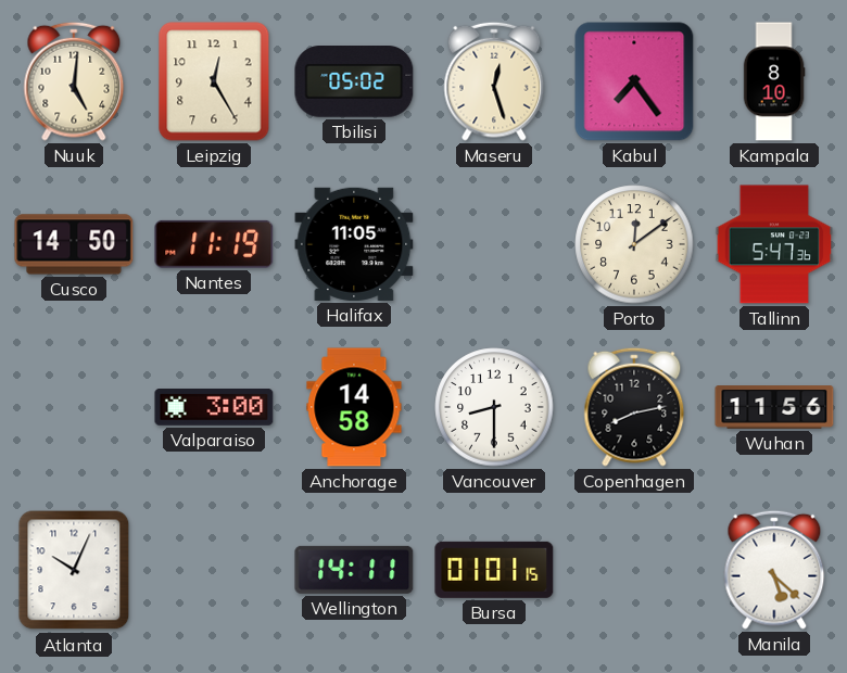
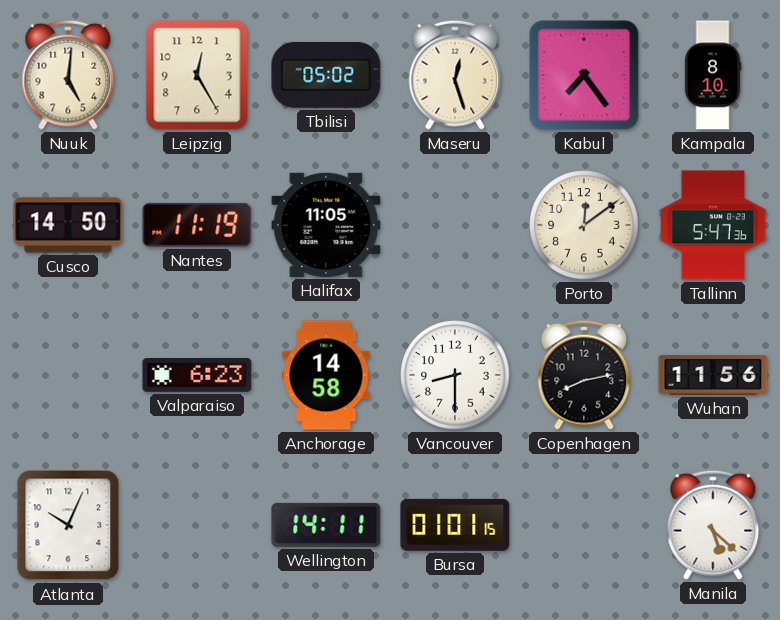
Valparaiso: 3:00 -> 6:23
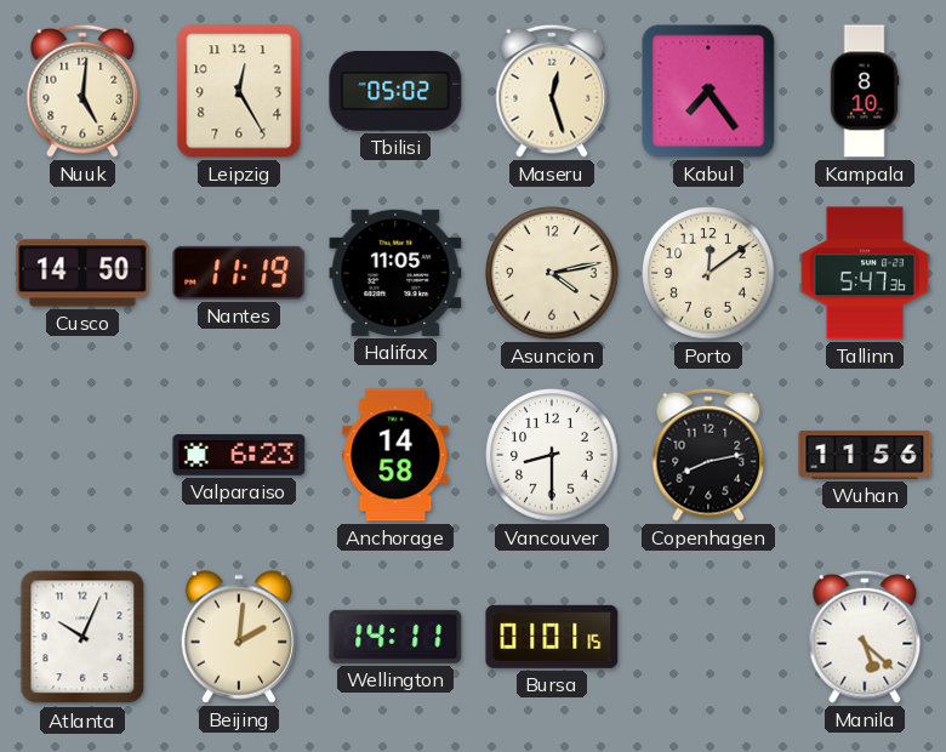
Asuncion: none -> 4:13
Beijing: none -> 2:01
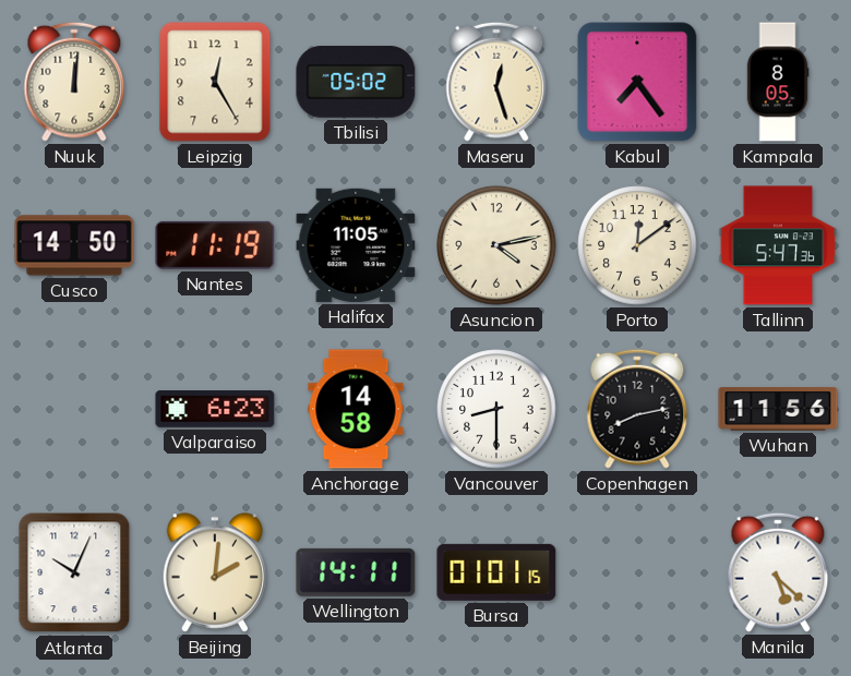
Nuuk: 5:01 -> 12:01
Kampala: 8:10 -> 8:05
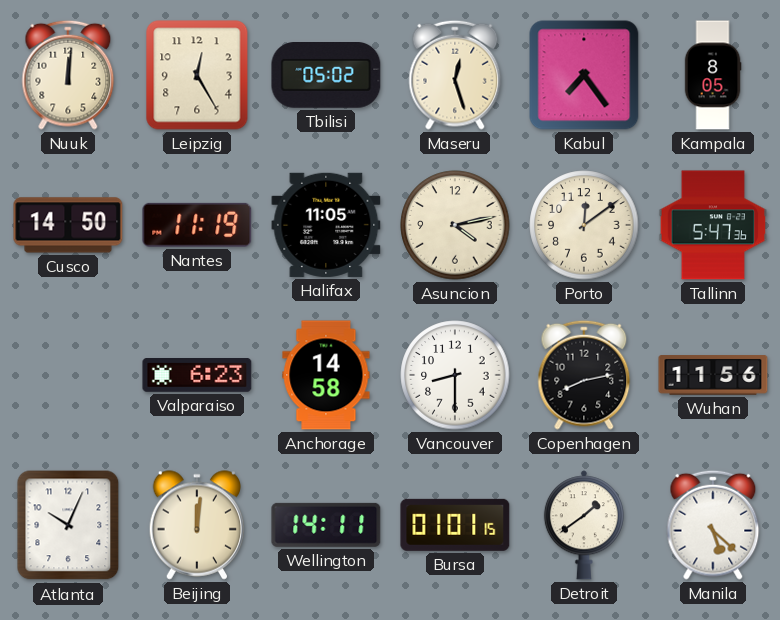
Beijing: 2:01 -> 12:01
Detroit: none -> 1:39
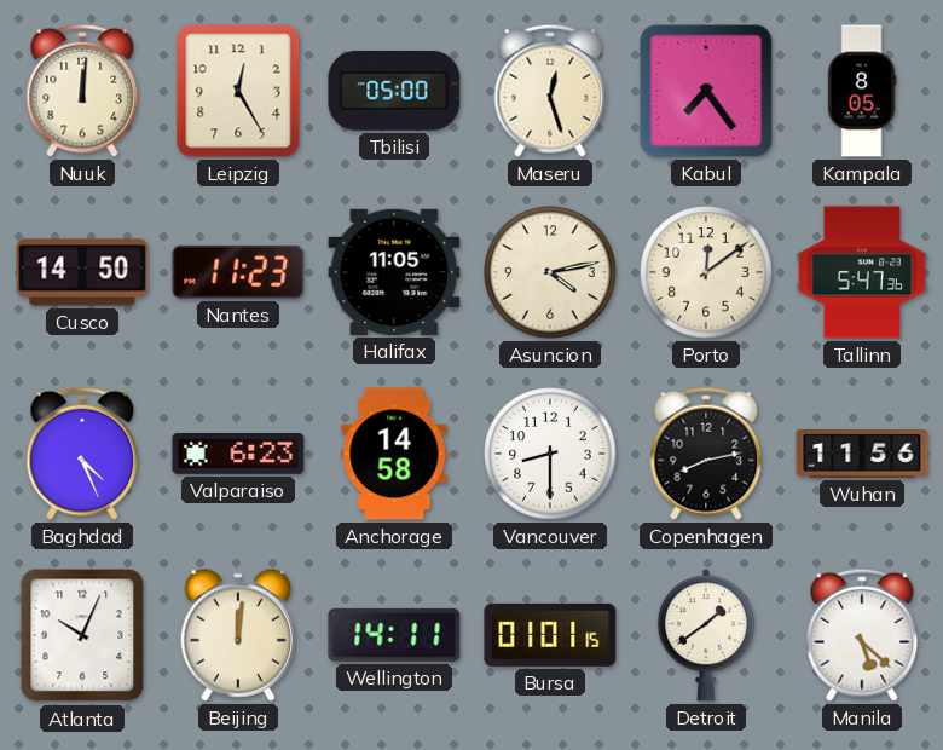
Tbilisi: 05:02 -> 05:00
Nantes: 11:19 -> 11:23
Baghdad: none -> 4:26
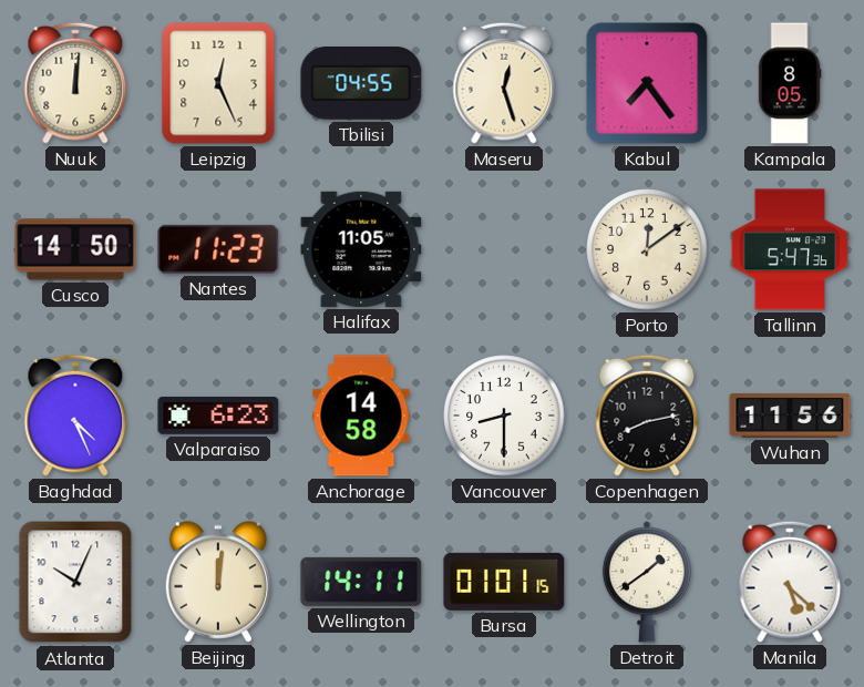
Leipzig: 12:25 -> 12:26
Tbilisi: 05:00 -> 04:55
Asuncion: 4:13 -> none
